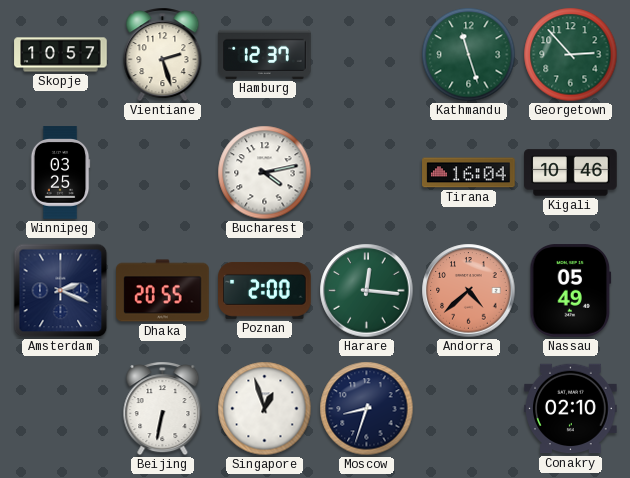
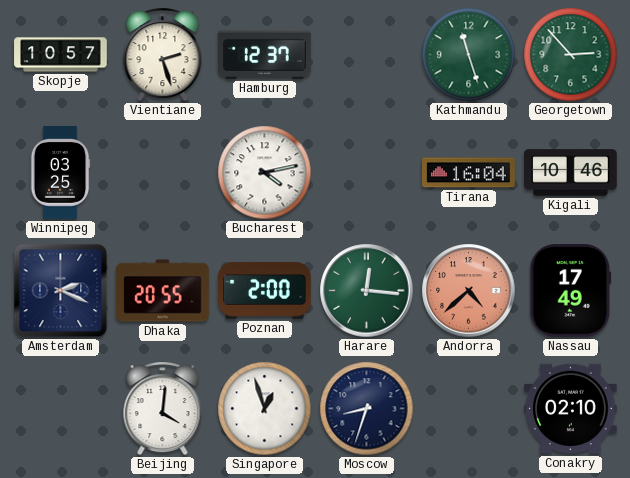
Nassau: 05:49 -> 17:49
Beijing: 6:32 -> 4:01
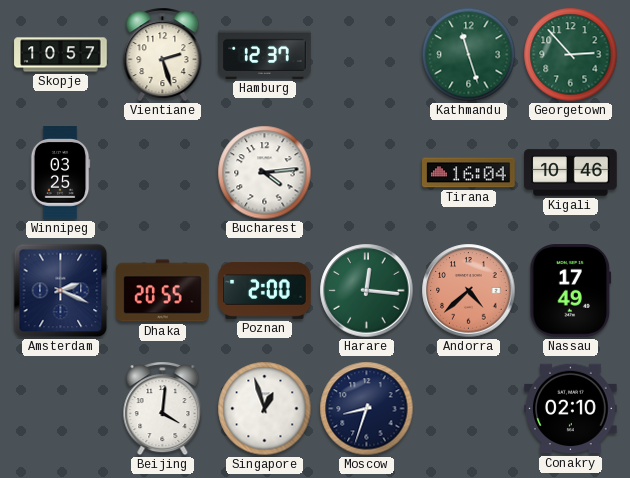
Bucharest: 4:13 -> 4:14
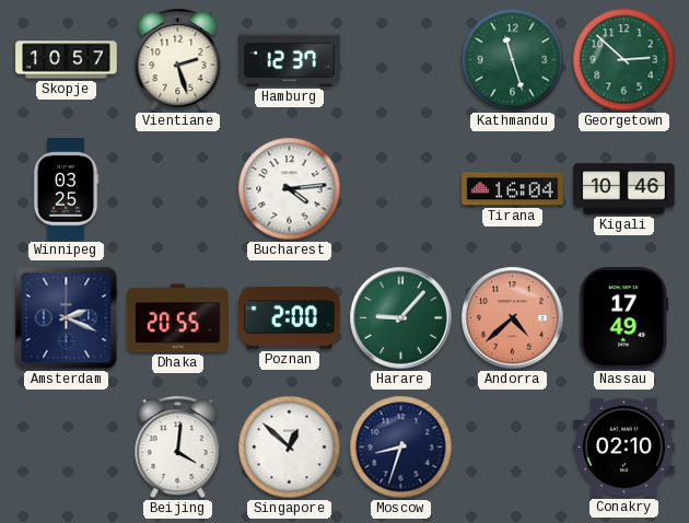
Georgetown: 2:53 -> 2:52
Harare: 12:16 -> 9:07
Singapore: 12:57 -> 12:52
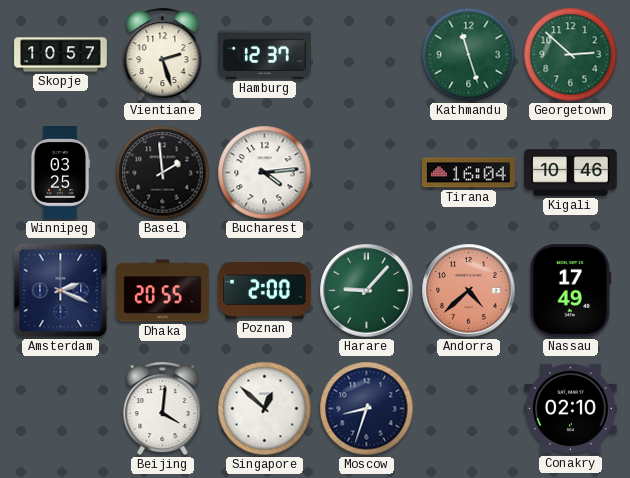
Basel: none -> 1:59
